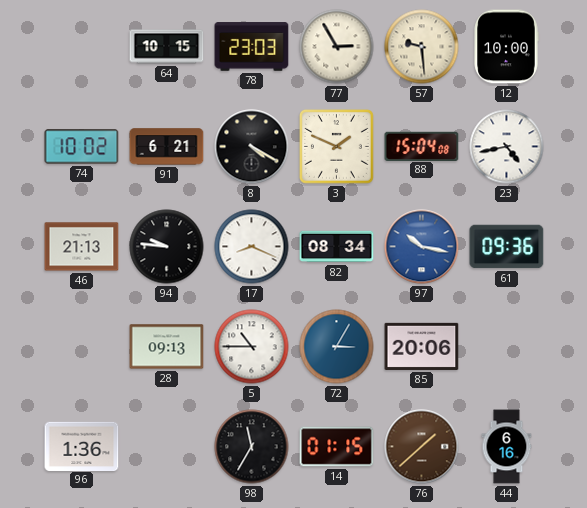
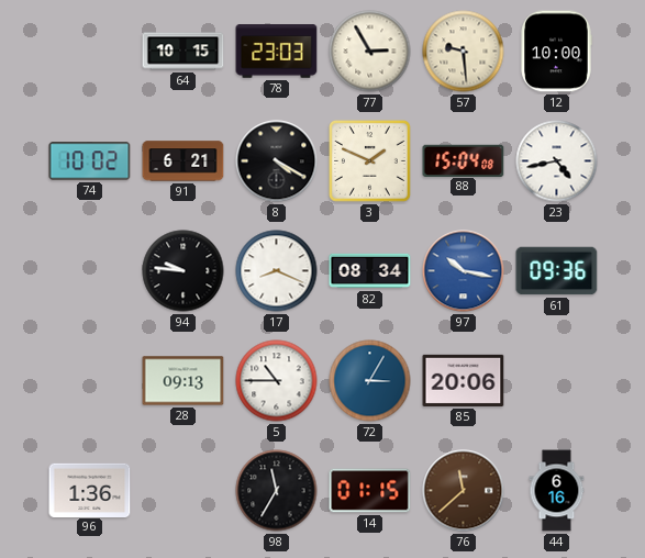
46: 21:13 -> none
76: 1:38 -> 11:38
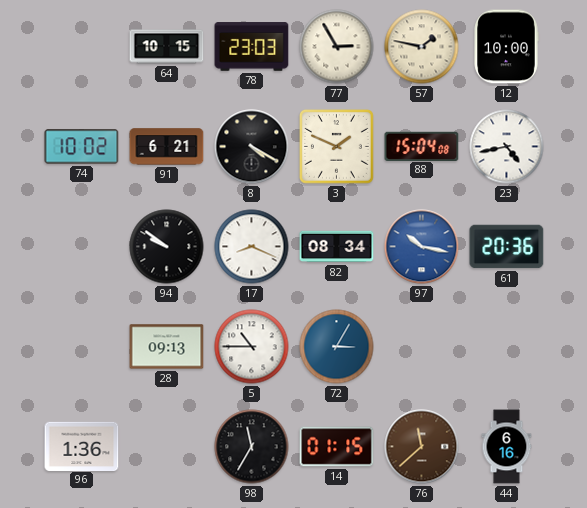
57: 9:29 -> 1:47
94: 9:46 -> 9:51
61: 09:36 -> 20:36
85: 20:06 -> none
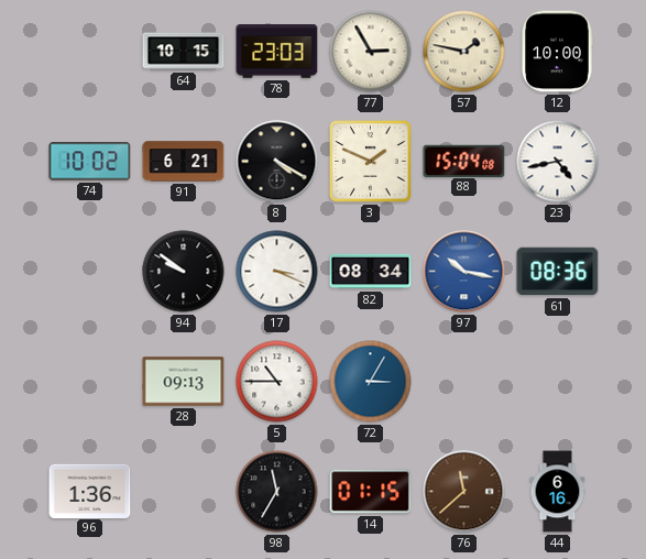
17: 8:19 -> 3:19
61: 20:36 -> 08:36
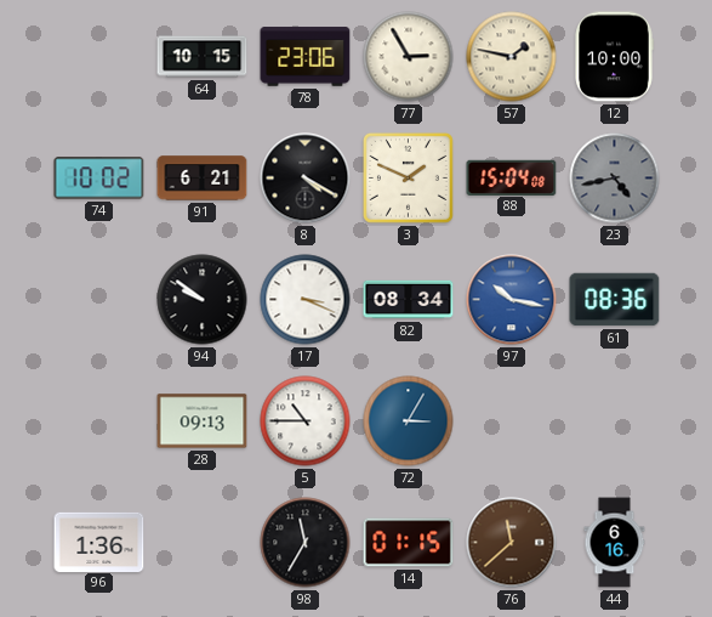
78: 23:03 -> 23:06
23 dial: white -> grey
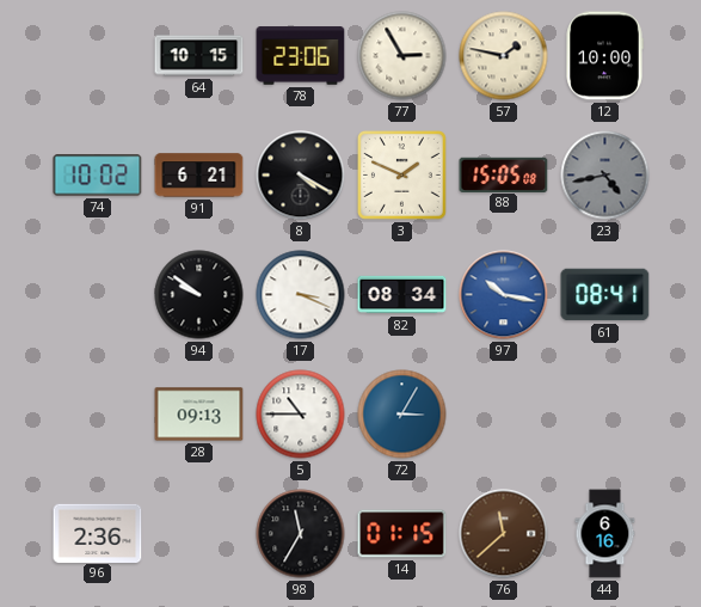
88: 15:04 -> 15:05
61: 08:36 -> 08:41
96: 1:36 -> 2:36
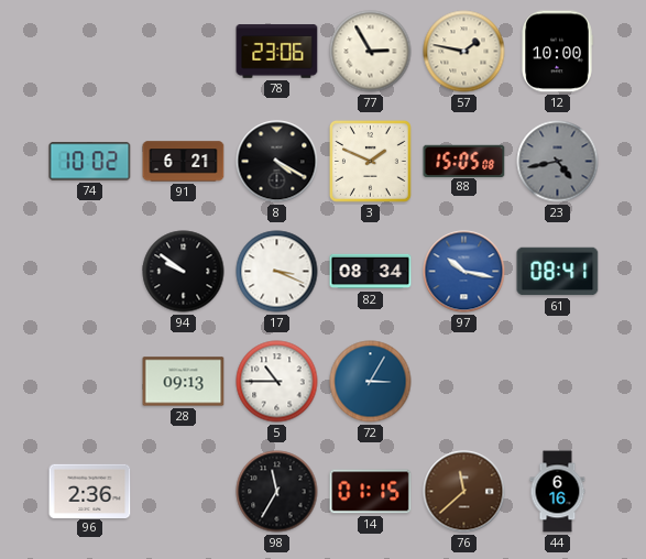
64: 10:15 -> none
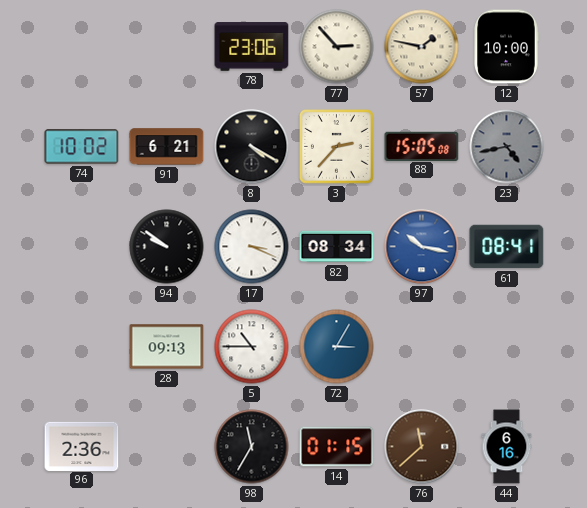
77: 2:55 -> 2:53
3: 1:49 -> 2:37
